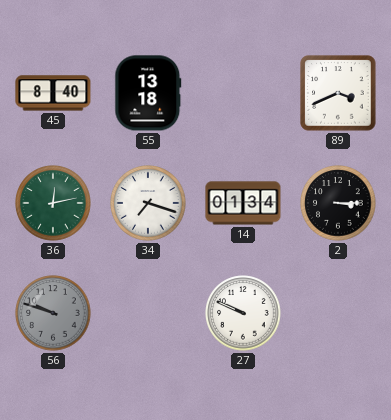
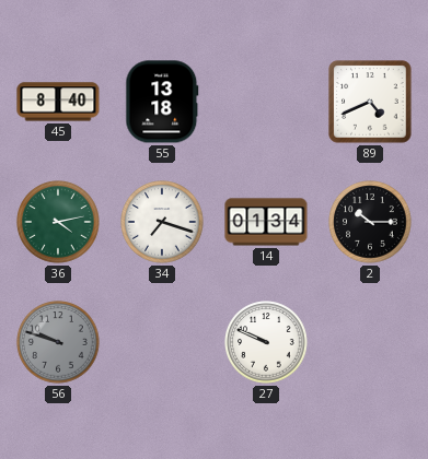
89: 3:41 -> 4:41
36: 12:13 -> 4:13
2: 3:15 -> 10:15
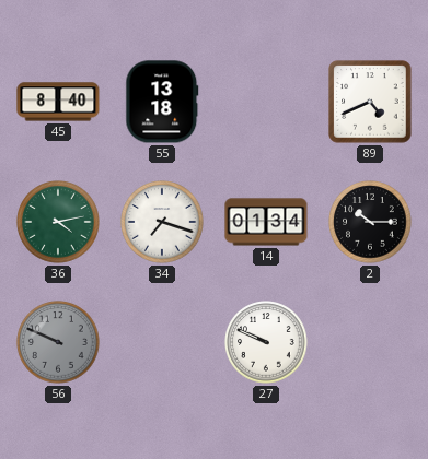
56: 9:48 -> 9:49
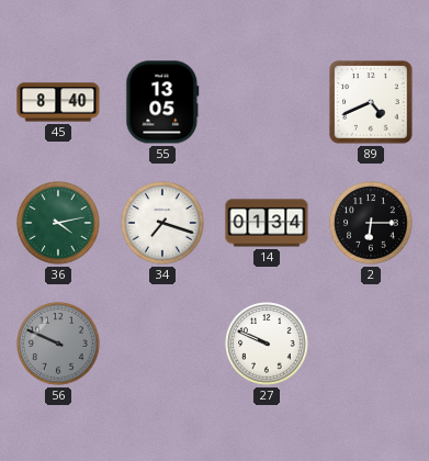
55: 13:18 -> 13:05
2: 10:15 -> 6:15
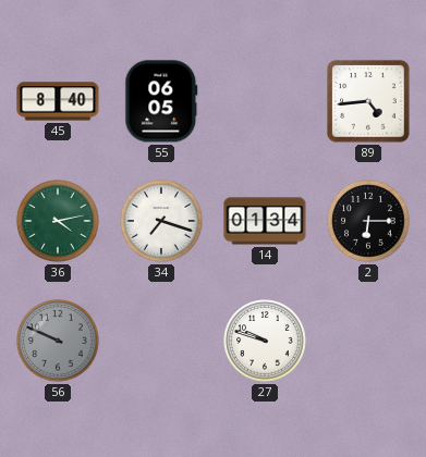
55: 13:05 -> 06:05
89: 4:41 -> 4:44
27: 9:49 -> 9:48
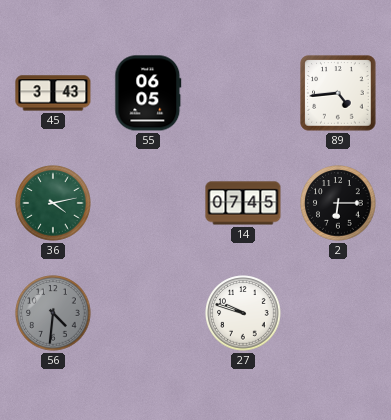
45: 8:40 -> 3:43
34: 7:18 -> none
14: 01:34 -> 07:45
56: 9:49 -> 4:31
